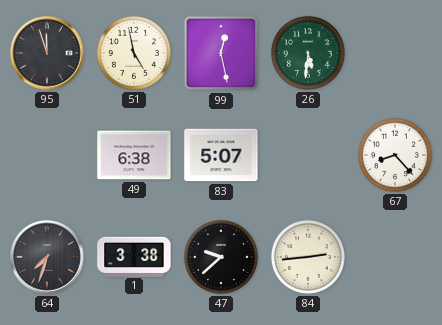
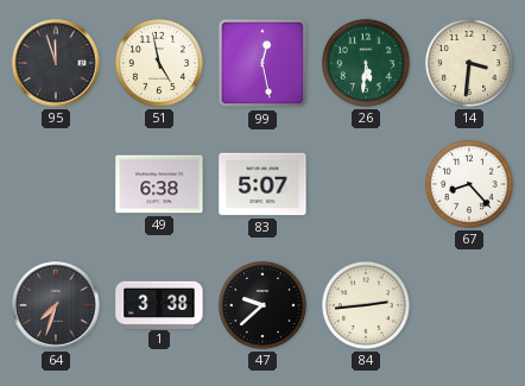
14: none -> 3:31
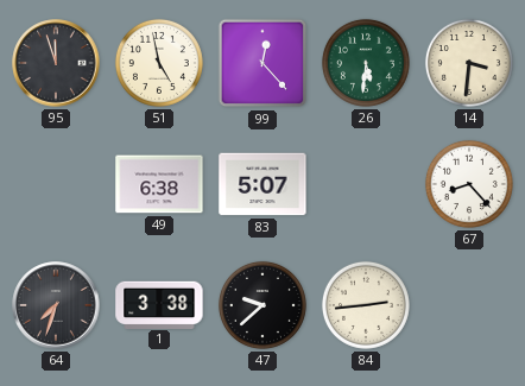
99: 12:28 -> 12:23
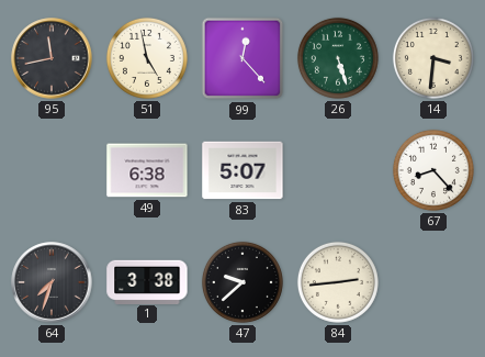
95: 11:57 -> 11:43
26: 5:31 -> 5:27
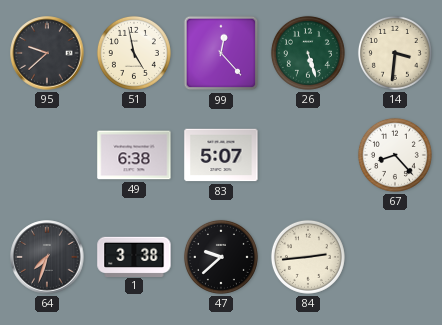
95: 11:43 -> 9:38
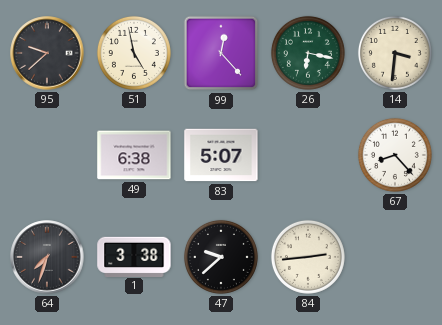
26: 5:27 -> 6:17
